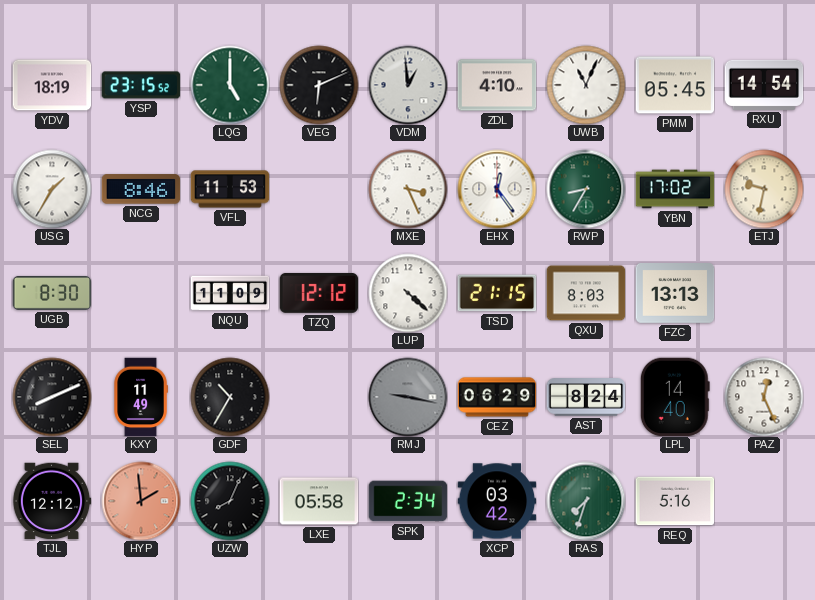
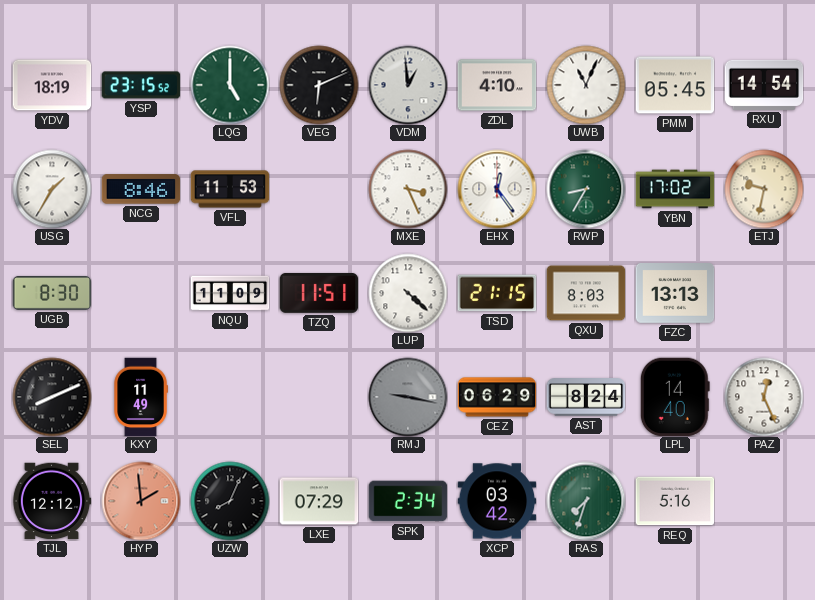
TZQ: 12:12 -> 11:51
GDF: 10:35 -> none
LXE: 05:58 -> 07:29
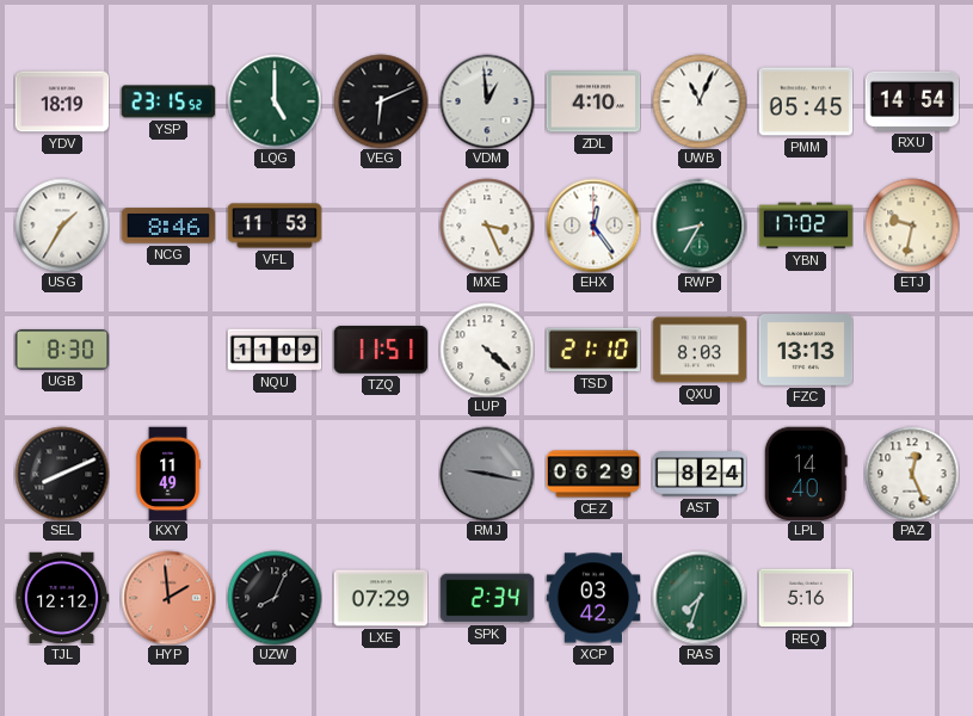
TSD: 21:15 -> 21:10
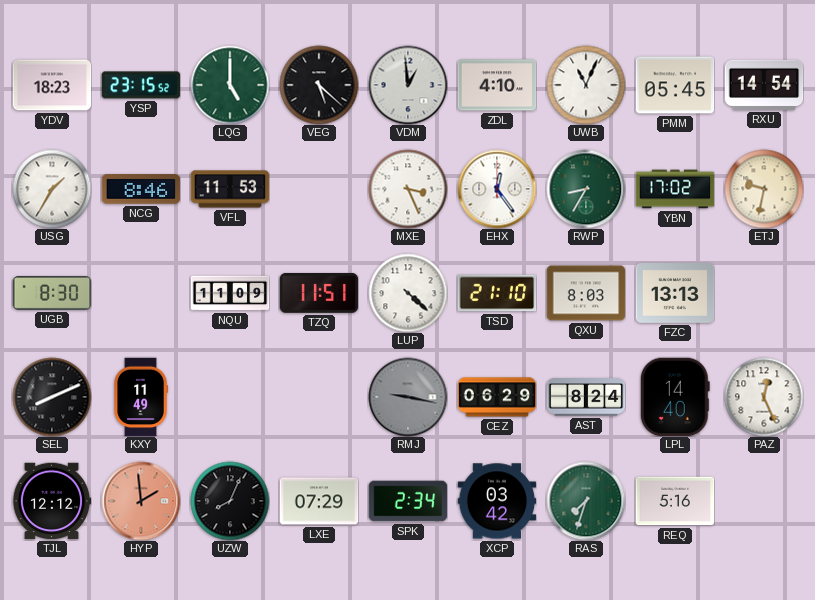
YDV: 18:19 -> 18:23
VEG: 6:11 -> 5:22
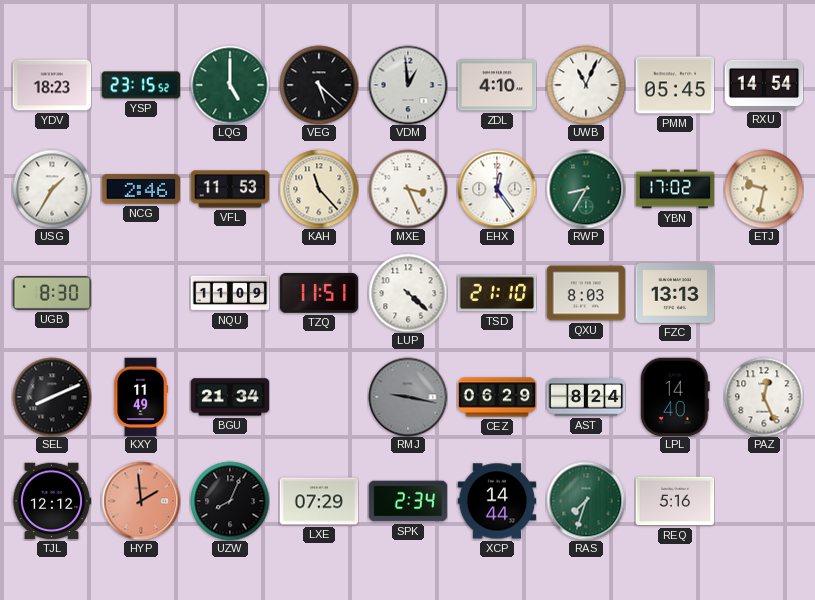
NCG: 8:46 -> 2:46
KAH: none -> 11:23
BGU: none -> 21:34
XCP: 03:42 -> 14:44
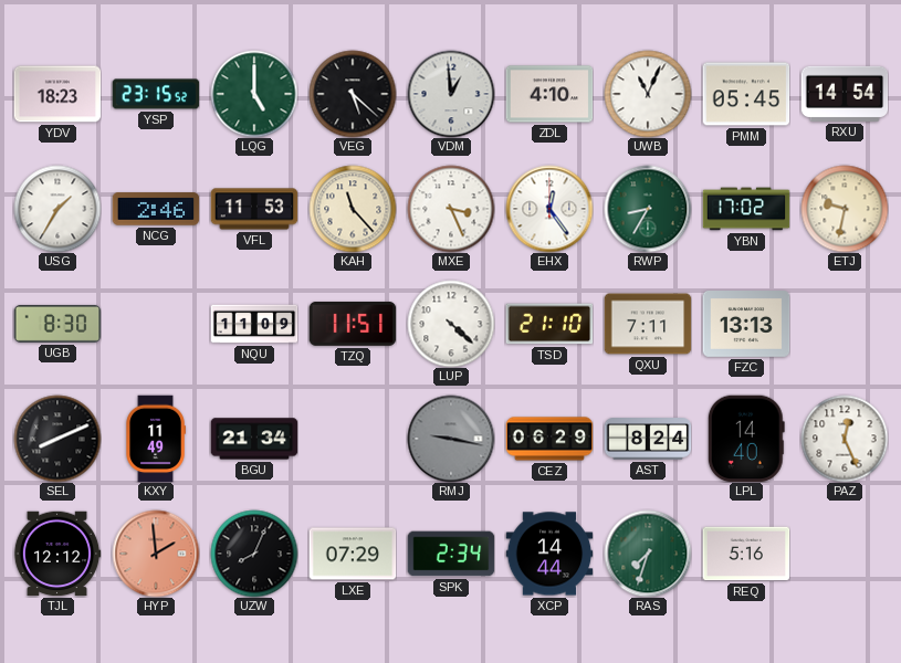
QXU: 8:03 -> 7:11
